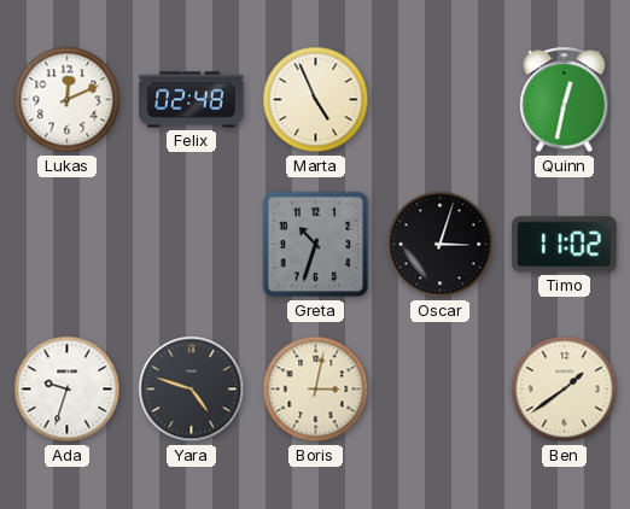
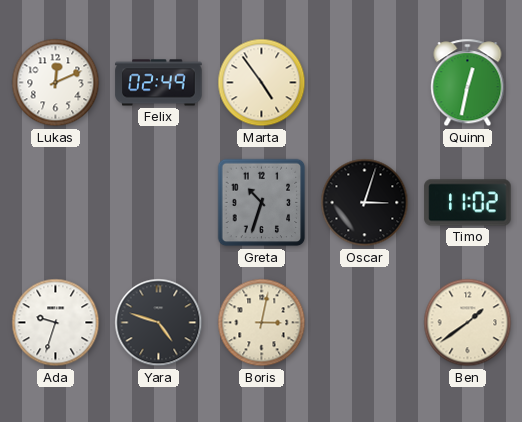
Felix: 02:48 -> 02:49
Marta: 4:56 -> 4:54
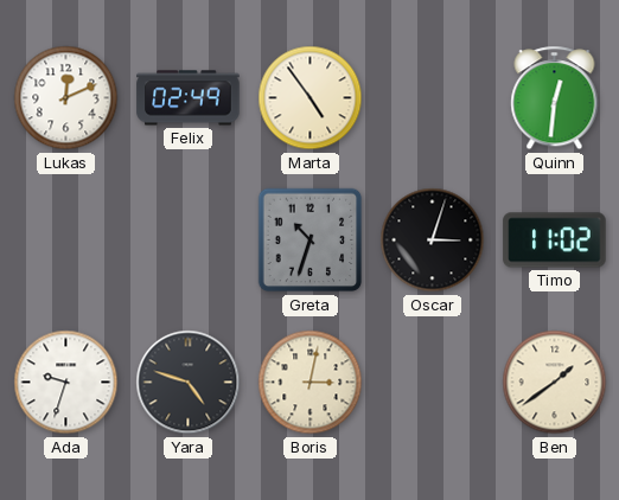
Quinn: 12:32 -> 12:31
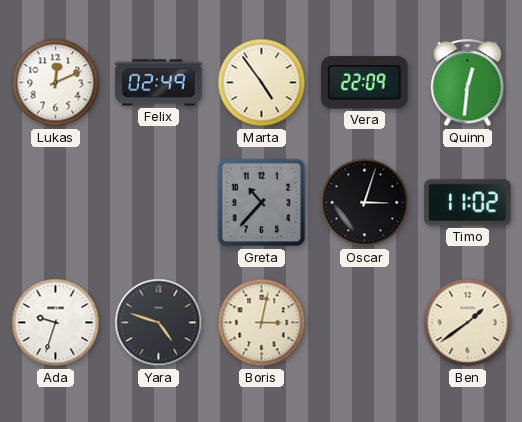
Vera: none -> 22:09
Greta: 10:33 -> 10:37
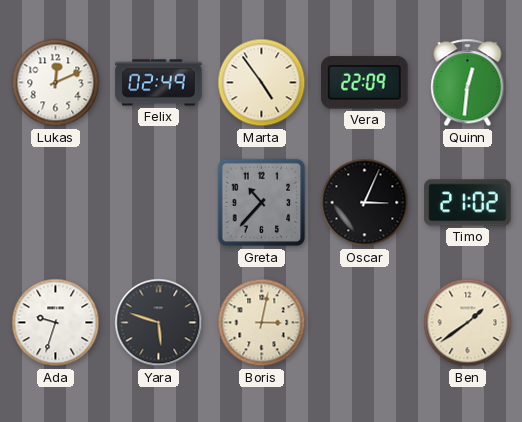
Oscar: 3:03 -> 3:04
Timo: 11:02 -> 21:02
Yara: 4:48 -> 5:48
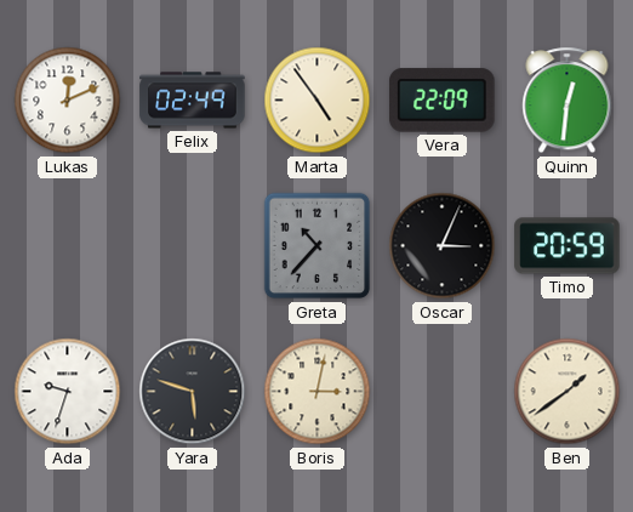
Timo: 21:02 -> 20:59
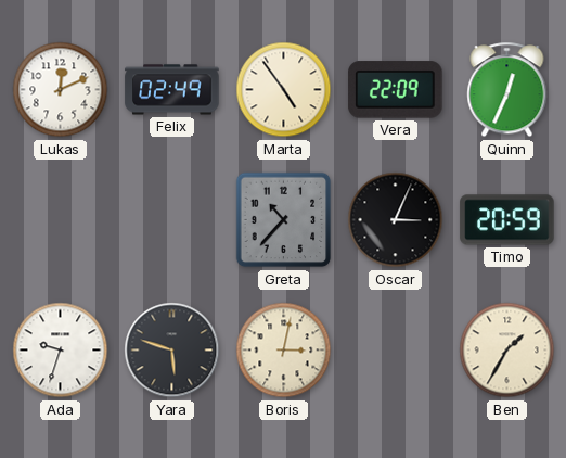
Quinn: 12:31 -> 12:34
Ben: 1:39 -> 1:35
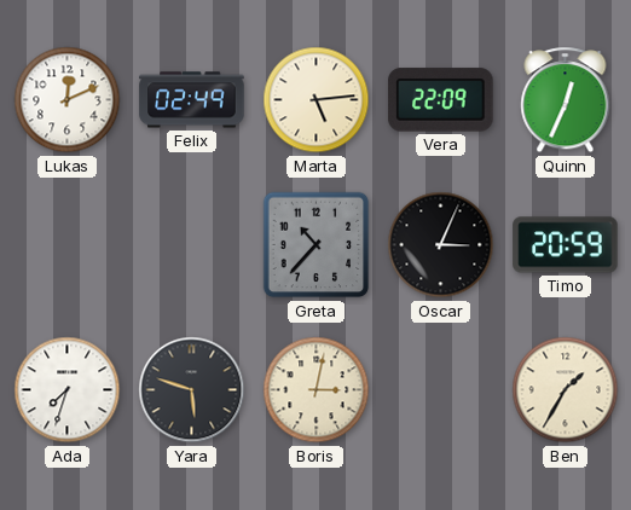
Marta: 4:54 -> 5:14
Ada: 9:33 -> 7:33
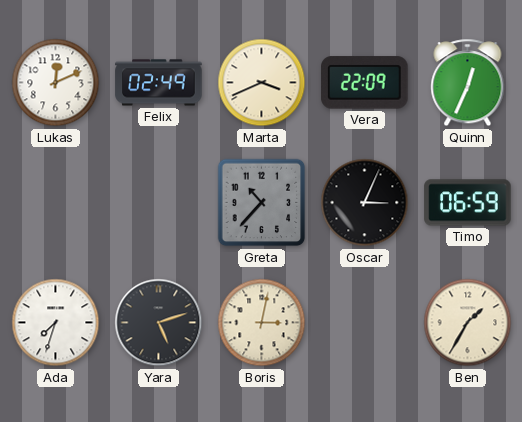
Marta: 5:14 -> 3:41
Timo: 20:59 -> 06:59
Yara: 5:48 -> 5:12
